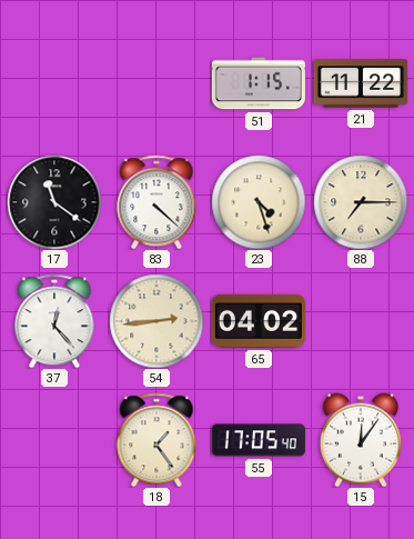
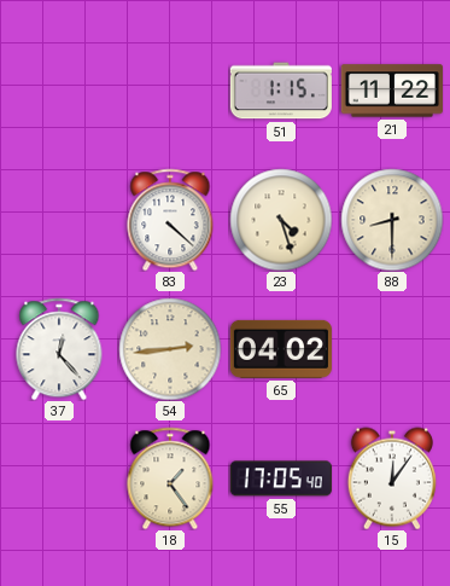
17: 11:21 -> none
88: 7:15 -> 8:30
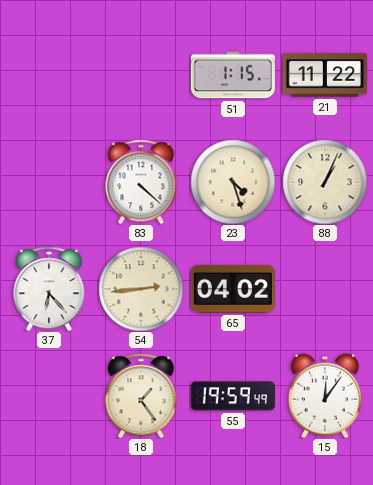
88: 8:30 -> 1:04
37: 12:23 -> 6:23
55: 17:05 -> 19:59
